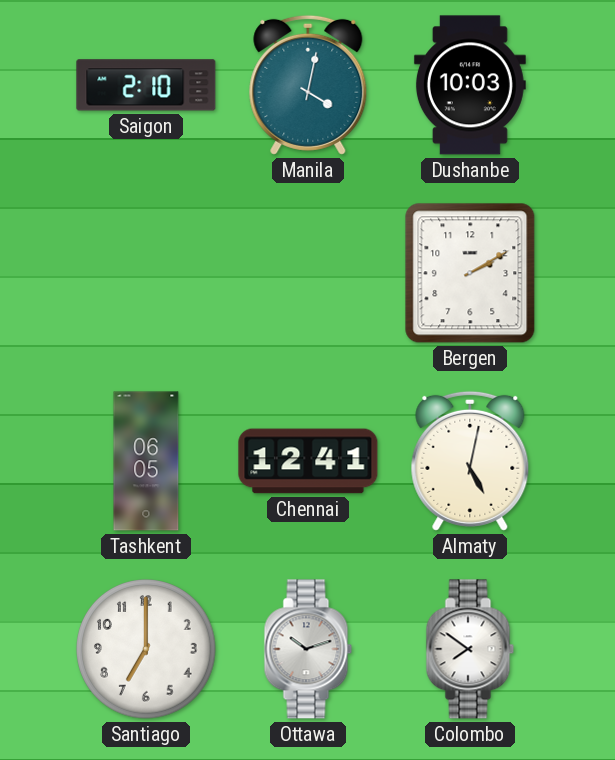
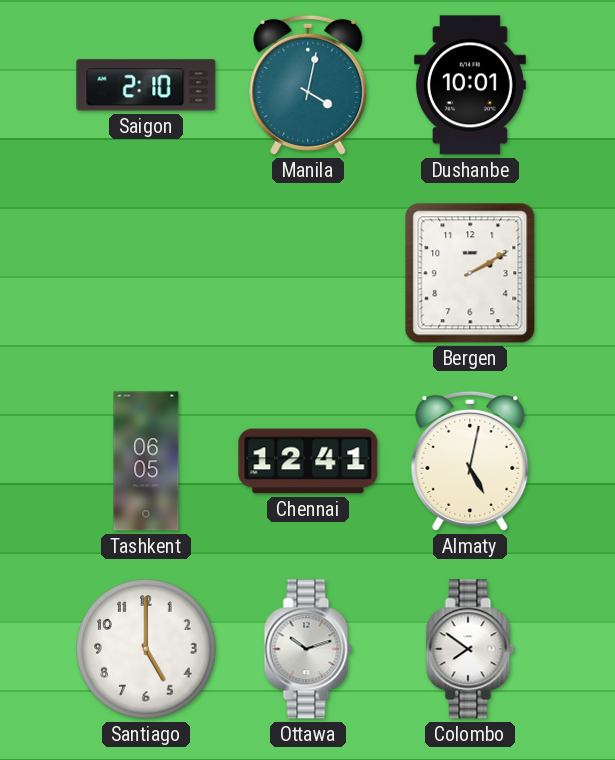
Dushanbe: 10:03 -> 10:01
Santiago: 7:00 -> 5:00
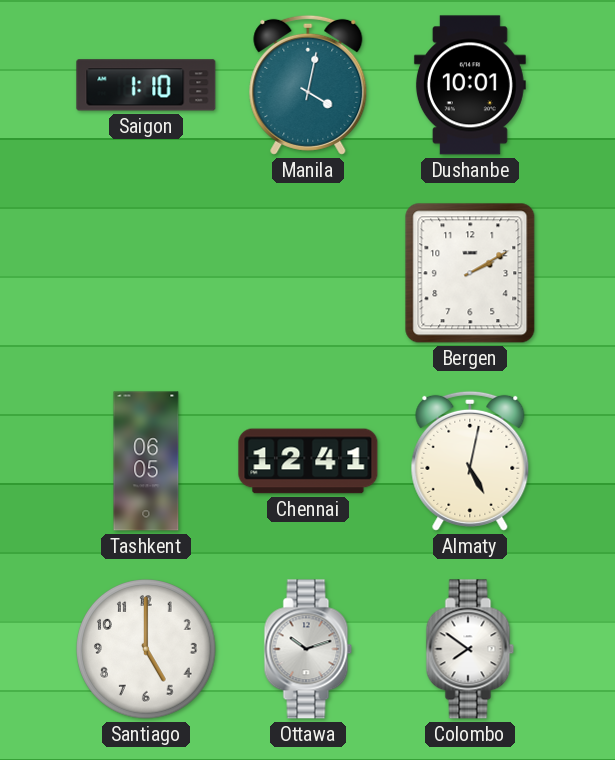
Saigon: 2:10 -> 1:10
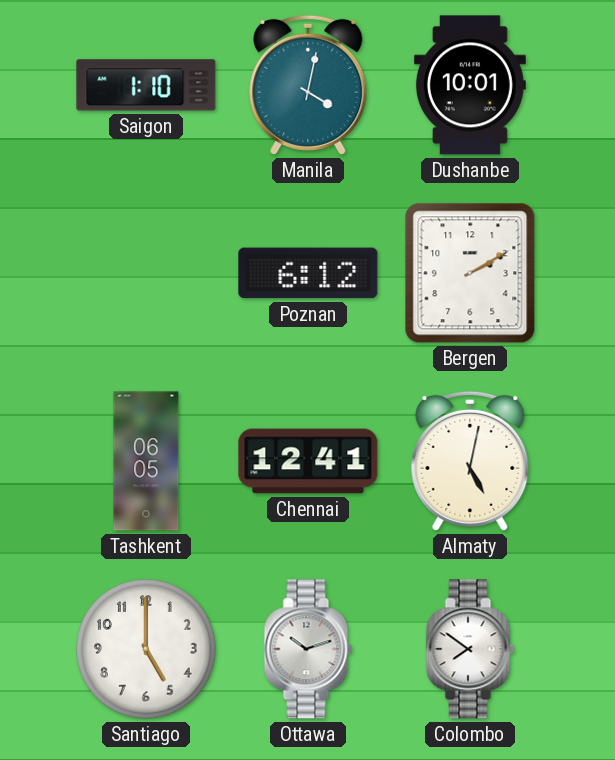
Poznan: none -> 6:12
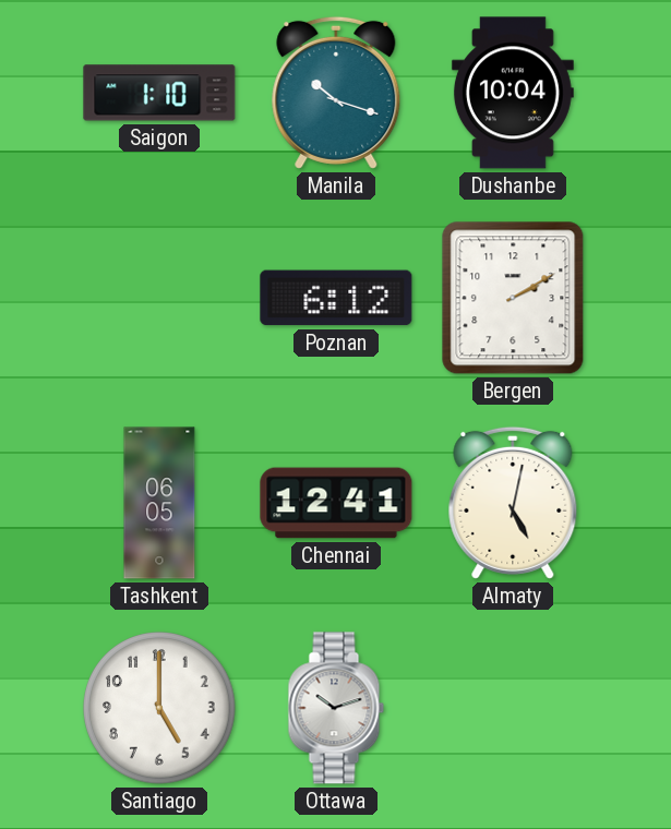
Manila: 4:02 -> 10:18
Dushanbe: 10:01 -> 10:04
Colombo: 7:51 -> none
